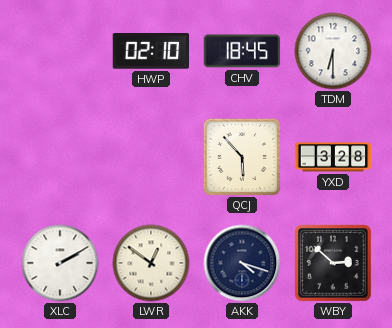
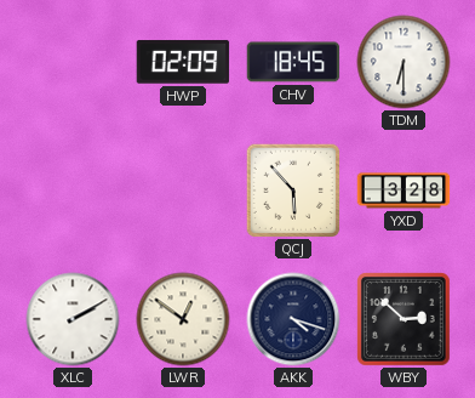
HWP: 02:10 -> 02:09
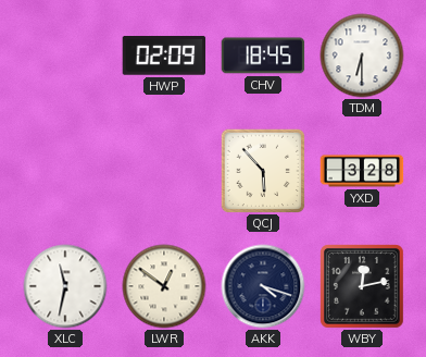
XLC: 2:10 -> 11:32
WBY: 2:52 -> 12:13
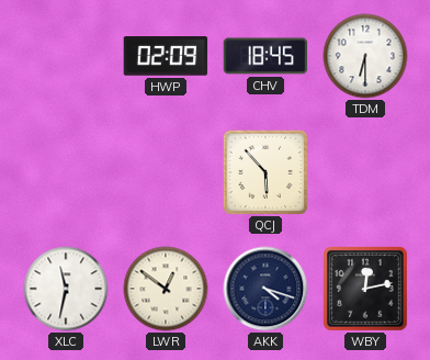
YXD: 3:28 -> none
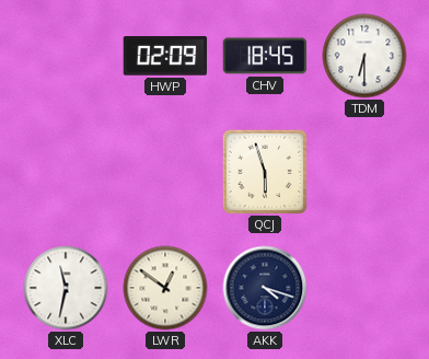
QCJ: 5:53 -> 5:57
WBY: 12:13 -> none
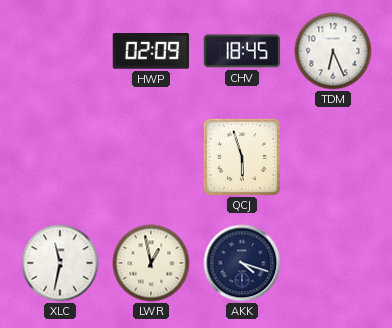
TDM: 6:30 -> 6:26
LWR: 12:51 -> 12:58
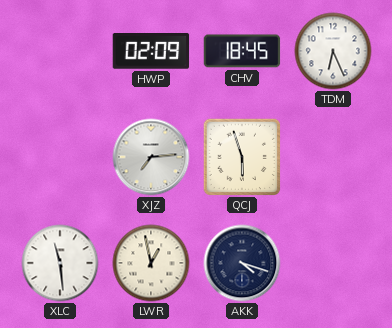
XJZ: none -> 7:14
XLC: 11:32 -> 11:29
